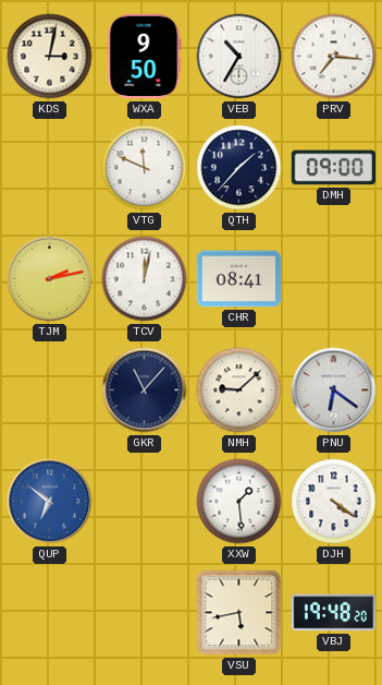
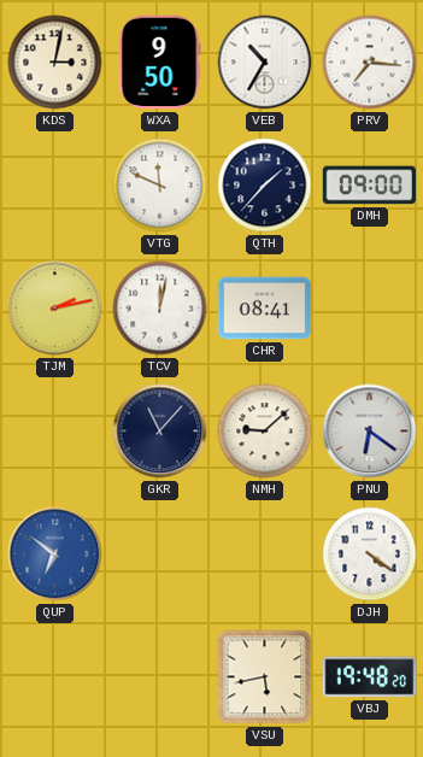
XXW: 1:29 -> none
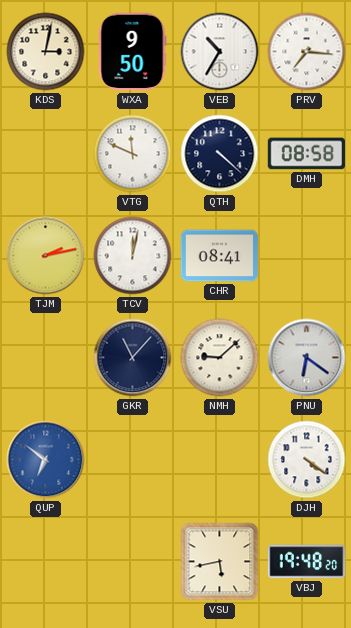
QTH: 1:37 -> 4:22
DMH: 09:00 -> 08:58
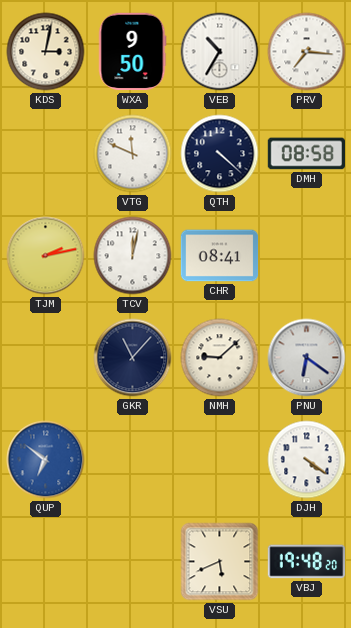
VSU: 5:43 -> 5:41
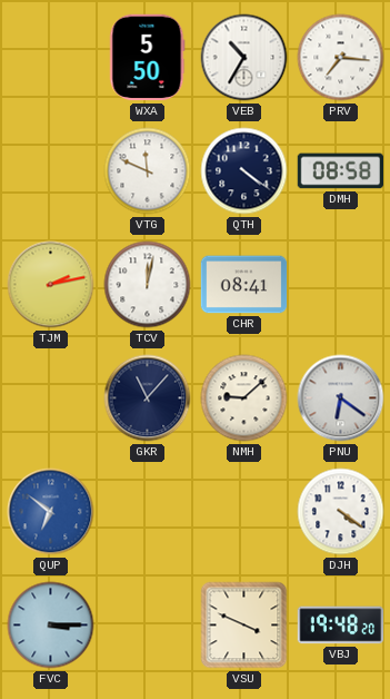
KDS: 3:02 -> none
WXA: 9:50 -> 5:50
QTH: 4:22 -> 4:21
FVC: none -> 3:15
VSU: 5:41 -> 3:49
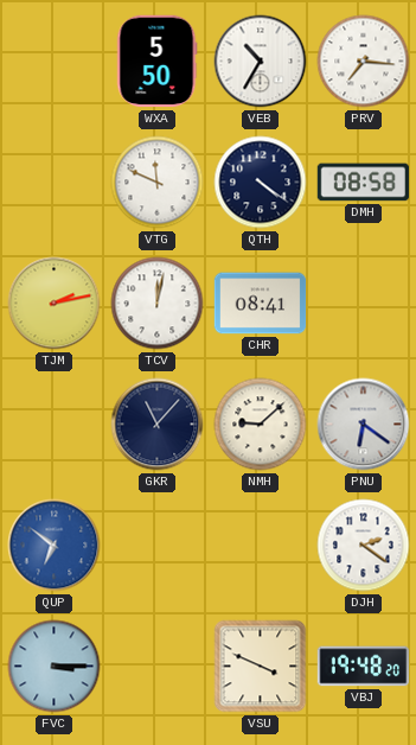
DJH: 4:21 -> 2:21
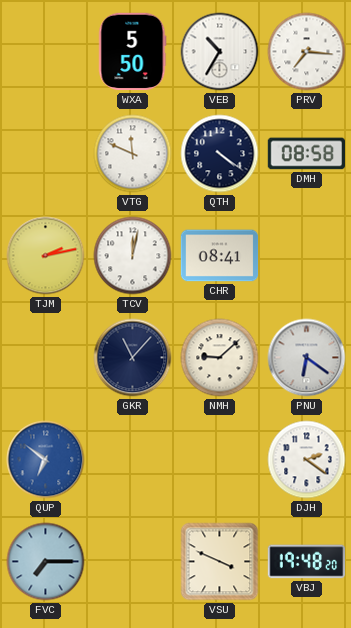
FVC: 3:15 -> 7:15
